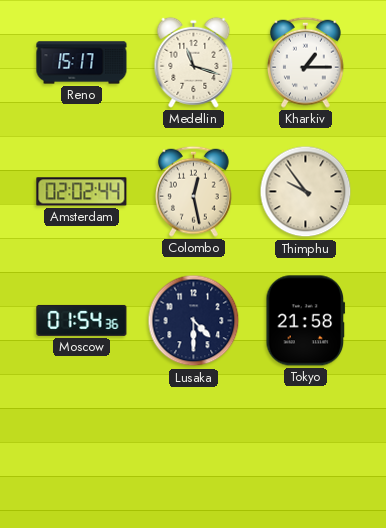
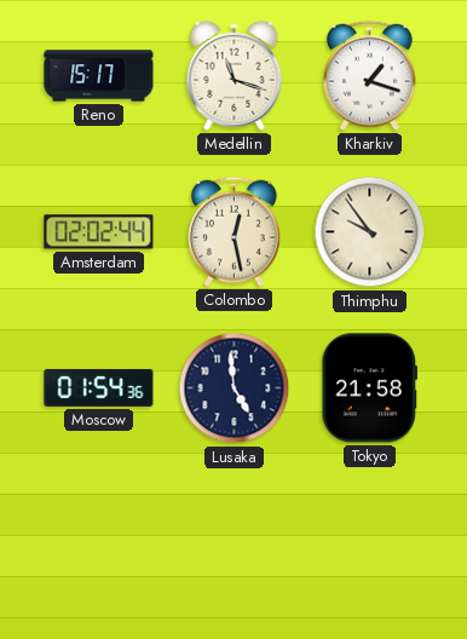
Kharkiv: 1:15 -> 1:18
Lusaka: 4:30 -> 4:59
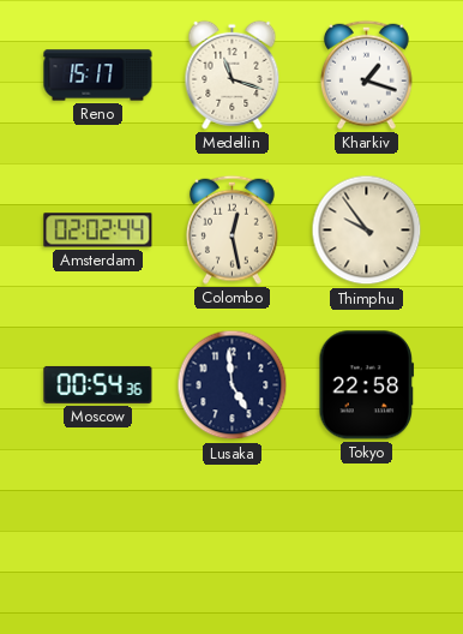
Moscow: 01:54 -> 00:54
Tokyo: 21:58 -> 22:58
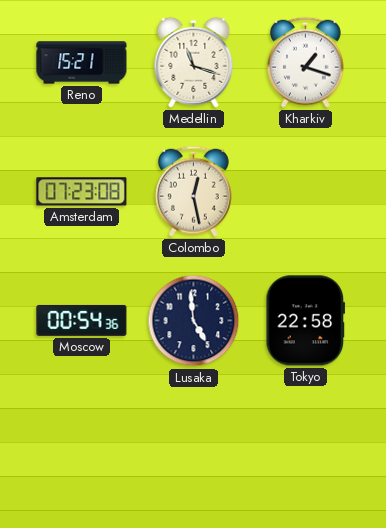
Reno: 15:17 -> 15:21
Amsterdam: 02:02 -> 07:23
Thimphu: 9:54 -> none
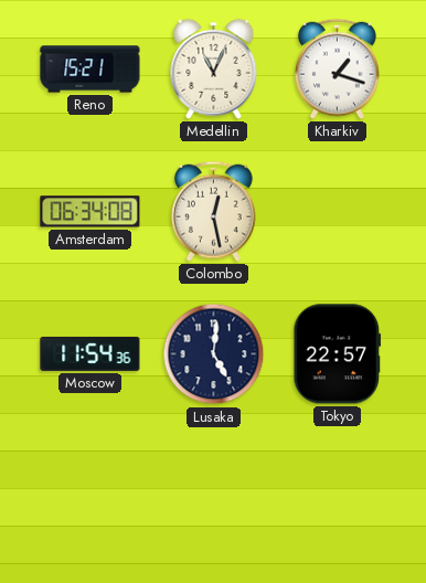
Medellin: 11:18 -> 11:04
Amsterdam: 07:23 -> 06:34
Moscow: 00:54 -> 11:54
Lusaka: 4:59 -> 5:01
Tokyo: 22:58 -> 22:57
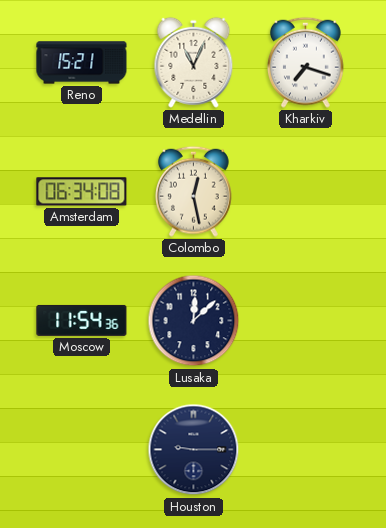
Kharkiv: 1:18 -> 7:18
Lusaka: 5:01 -> 12:08
Tokyo: 22:57 -> none
Houston: none -> 9:15
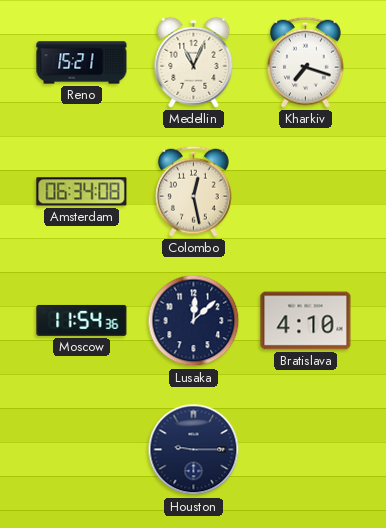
Bratislava: none -> 4:10
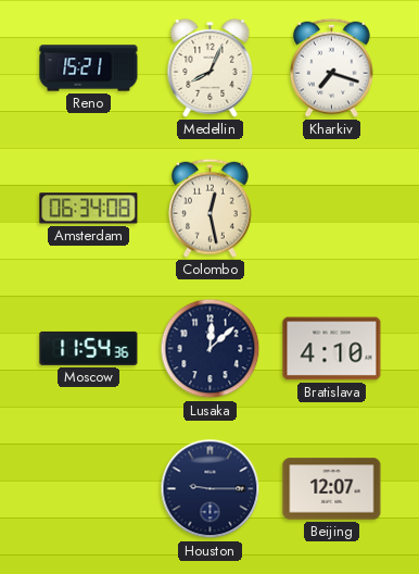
Medellin: 11:04 -> 8:04
Beijing: none -> 12:07
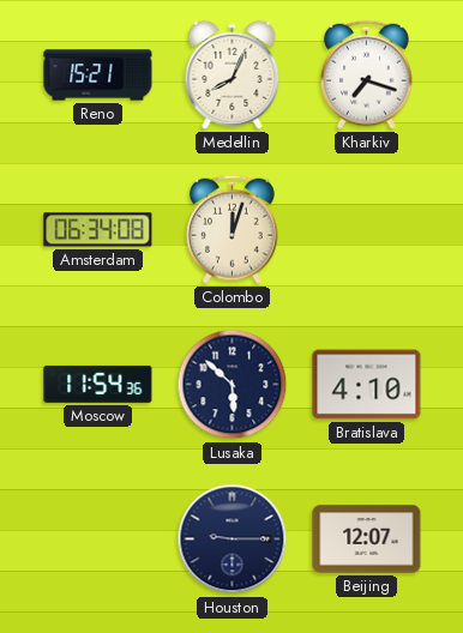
Colombo: 12:28 -> 12:03
Lusaka: 12:08 -> 5:52
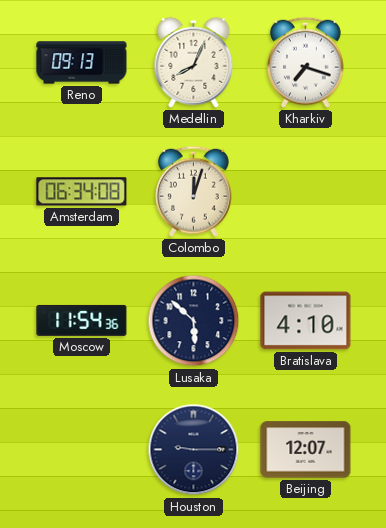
Reno: 15:21 -> 09:13
